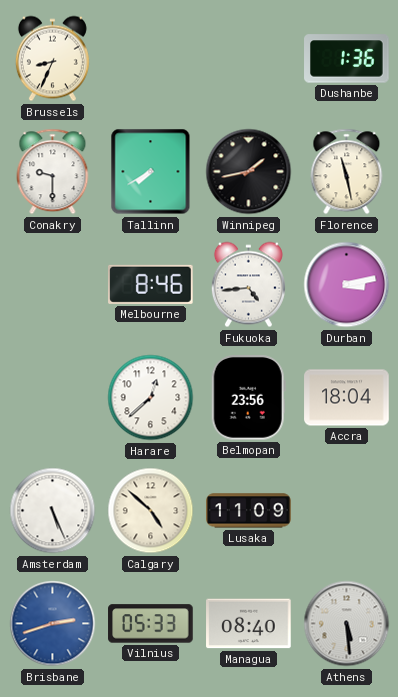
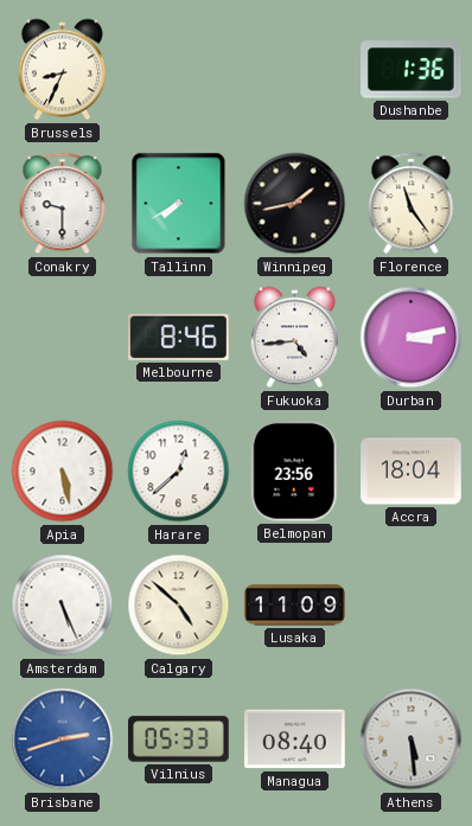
Florence: 11:28 -> 11:24
Apia: none -> 5:28
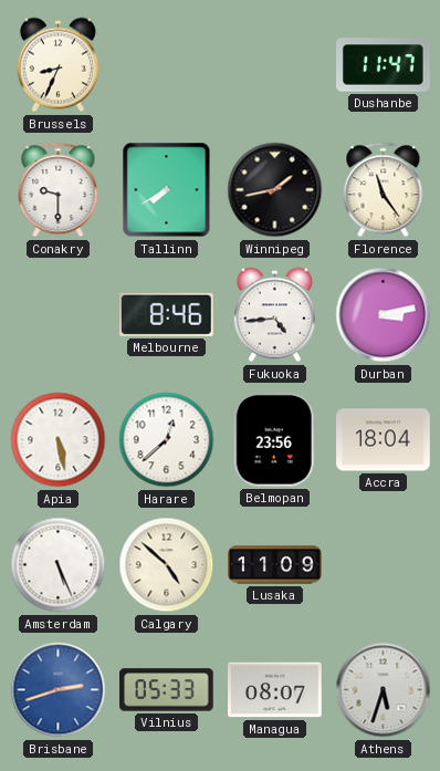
Dushanbe: 1:36 -> 11:47
Managua: 08:40 -> 08:07
Athens: 5:29 -> 5:33
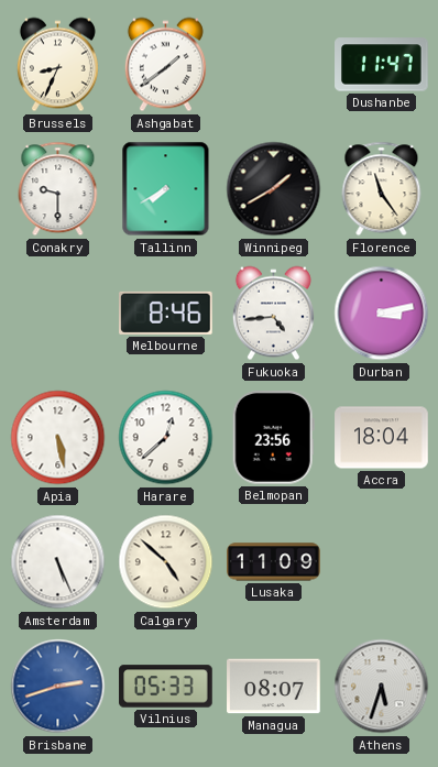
Ashgabat: none -> 1:39
Winnipeg: 1:43 -> 1:40
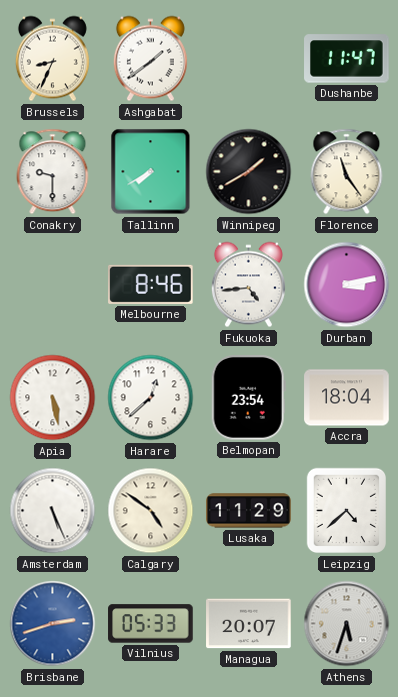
Belmopan: 23:56 -> 23:54
Calgary: 4:52 -> 4:51
Lusaka: 11:09 -> 11:29
Leipzig: none -> 4:38
Managua: 08:07 -> 20:07
